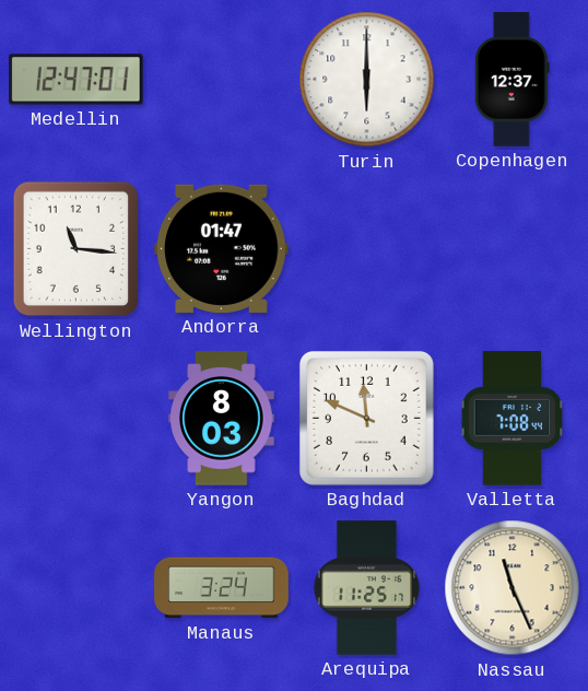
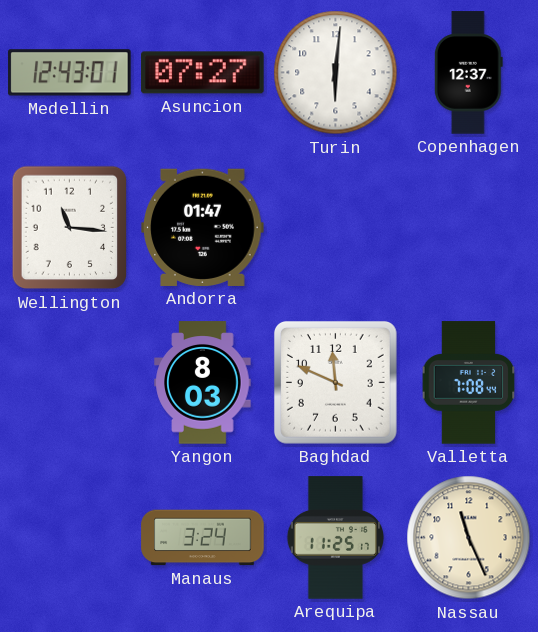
Medellin: 12:47 -> 12:43
Asuncion: none -> 07:27
Turin: 6:00 -> 6:01
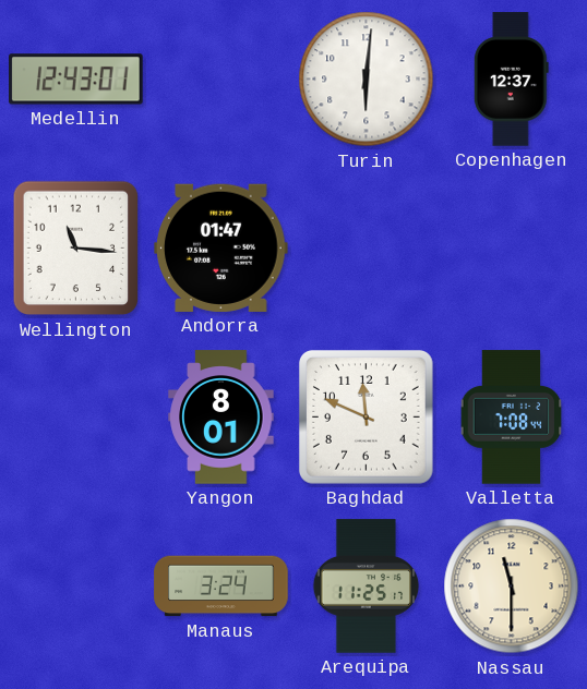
Asuncion: 07:27 -> none
Yangon: 8:03 -> 8:01
Nassau: 11:26 -> 11:30
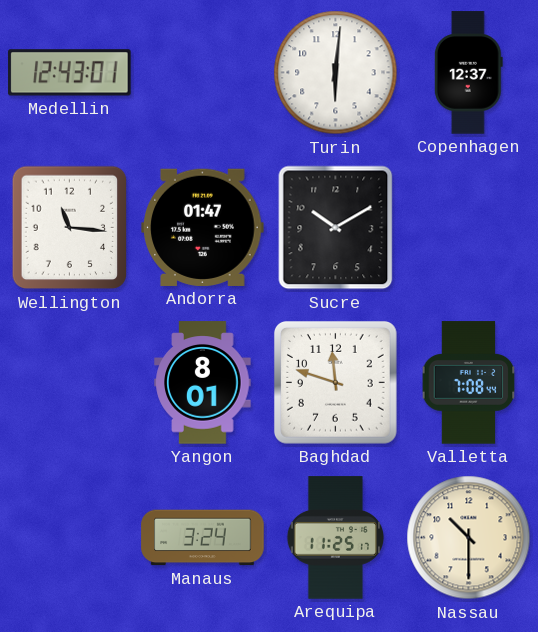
Sucre: none -> 10:10
Baghdad: 11:49 -> 11:48
Nassau: 11:30 -> 10:30
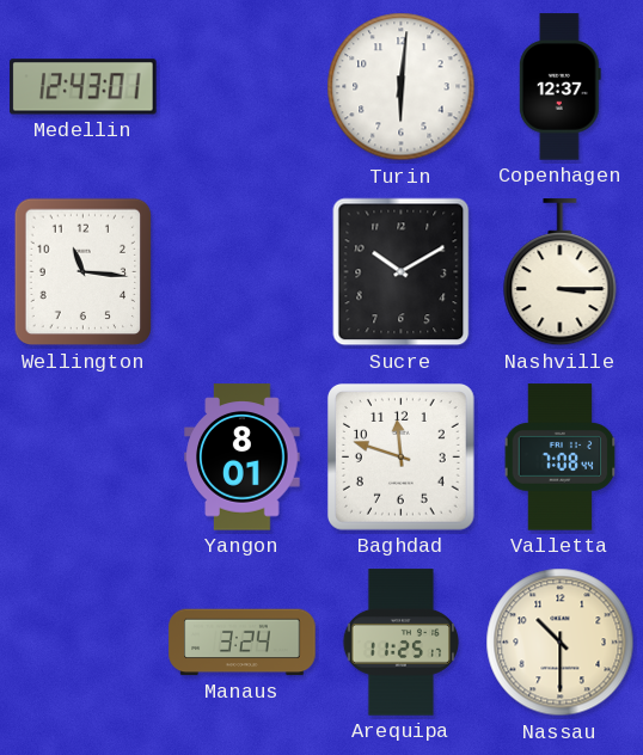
Andorra: 01:47 -> none
Nashville: none -> 3:15
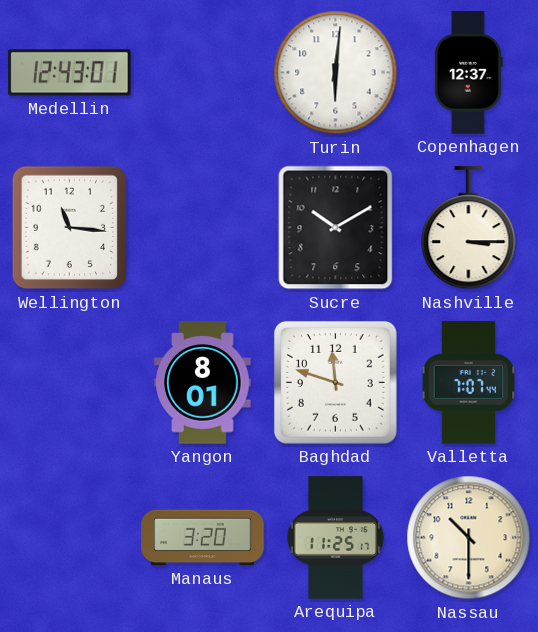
Valletta: 7:08 -> 7:07
Manaus: 3:24 -> 3:20
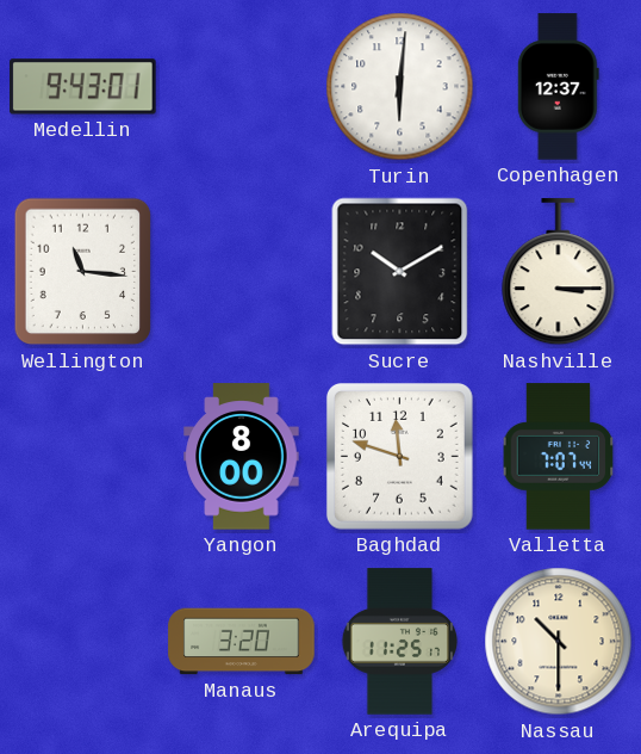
Medellin: 12:43 -> 9:43
Yangon: 8:01 -> 8:00
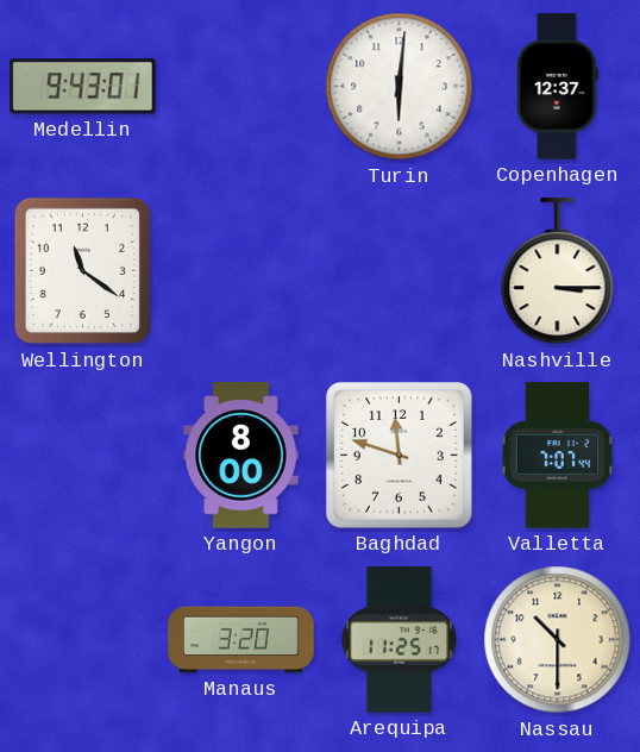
Wellington: 11:16 -> 11:21
Sucre: 10:10 -> none
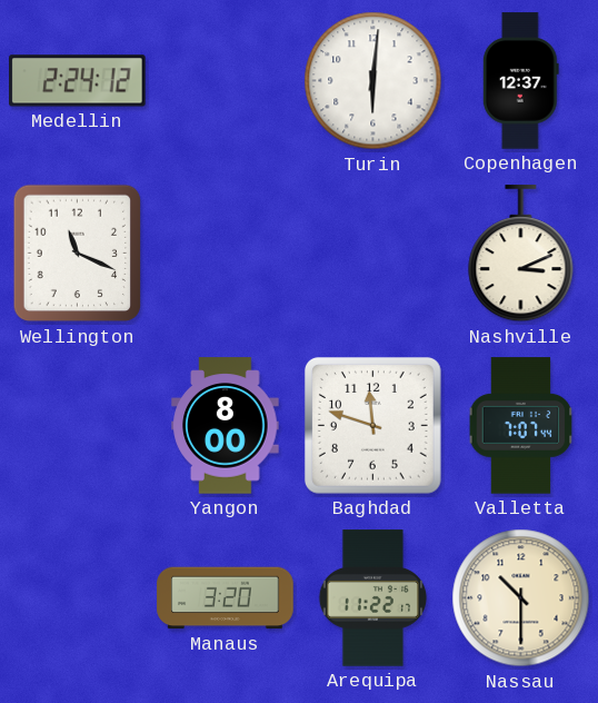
Medellin: 9:43 -> 2:24
Wellington: 11:21 -> 11:19
Nashville: 3:15 -> 3:11
Arequipa: 11:25 -> 11:22
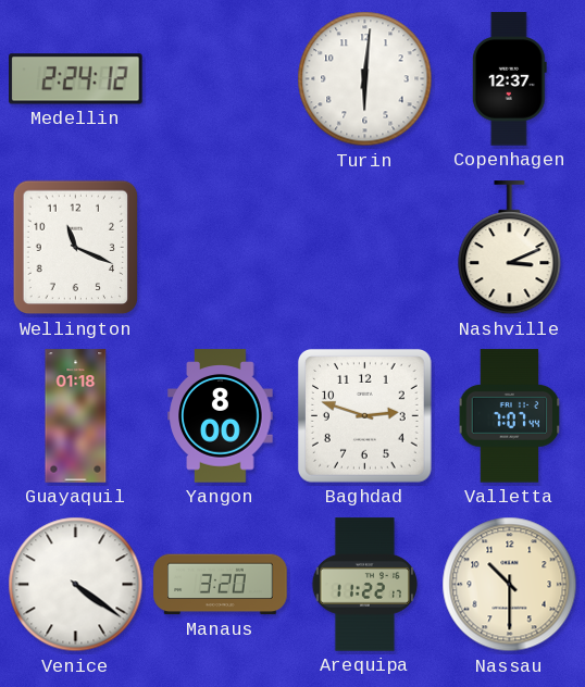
Guayaquil: none -> 01:18
Baghdad: 11:48 -> 2:48
Venice: none -> 4:21
